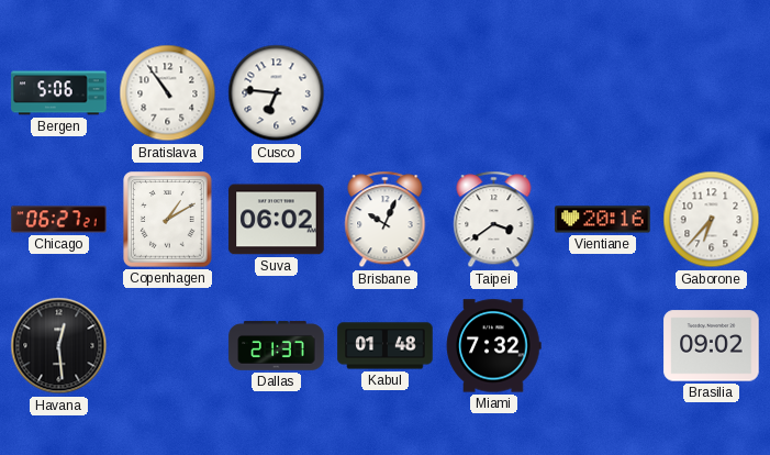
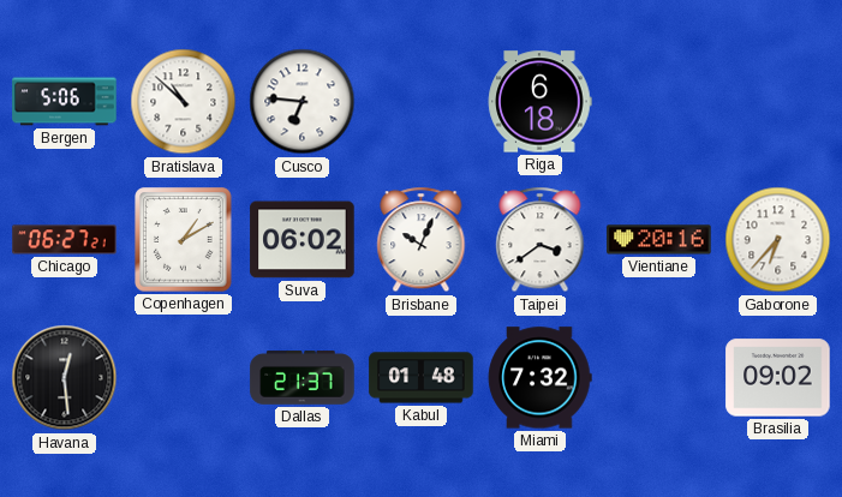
Bratislava: 10:54 -> 10:52
Riga: none -> 6:18
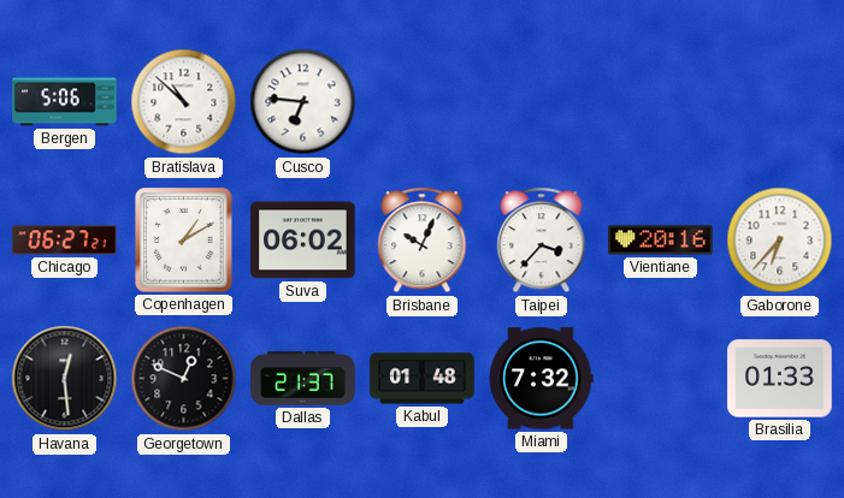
Riga: 6:18 -> none
Taipei: 3:39 -> 3:37
Georgetown: none -> 12:49
Brasilia: 09:02 -> 01:33
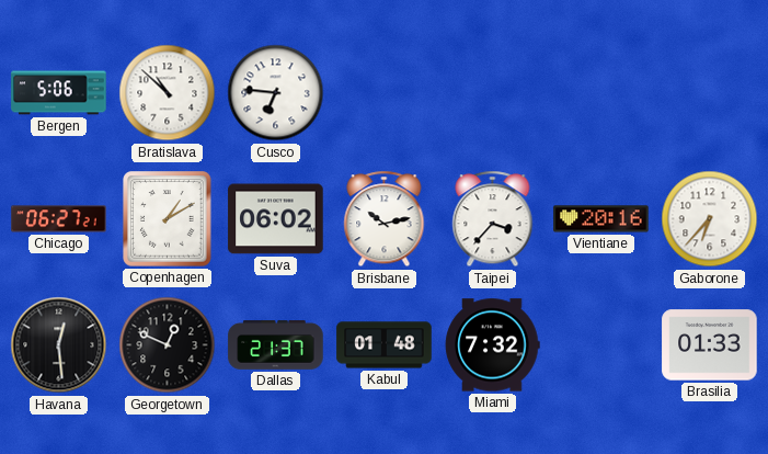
Brisbane: 10:04 -> 10:13
